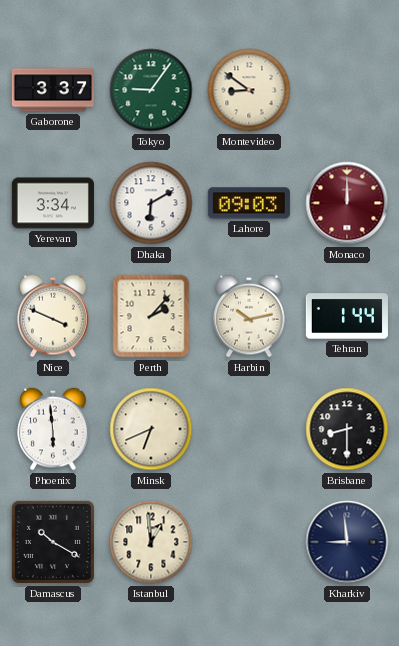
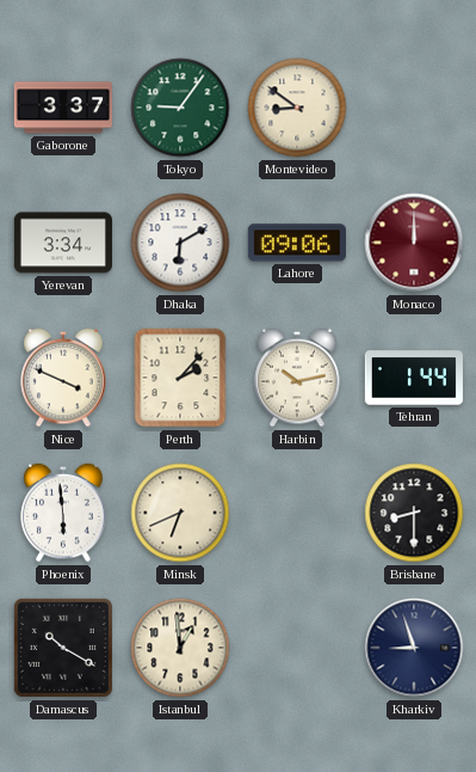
Lahore: 09:03 -> 09:06
Kharkiv: 8:59 -> 8:57
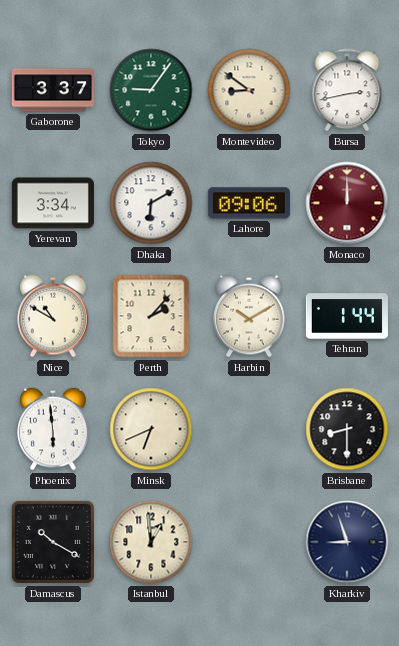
Bursa: none -> 2:43
Nice: 3:49 -> 10:50
Harbin: 10:13 -> 10:10
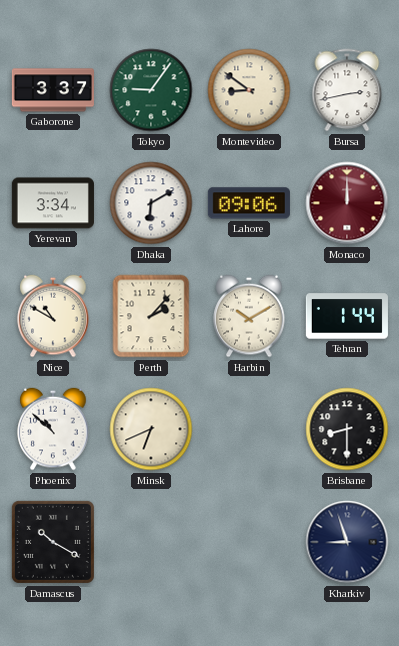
Phoenix: 5:59 -> 10:52
Istanbul: 12:59 -> none
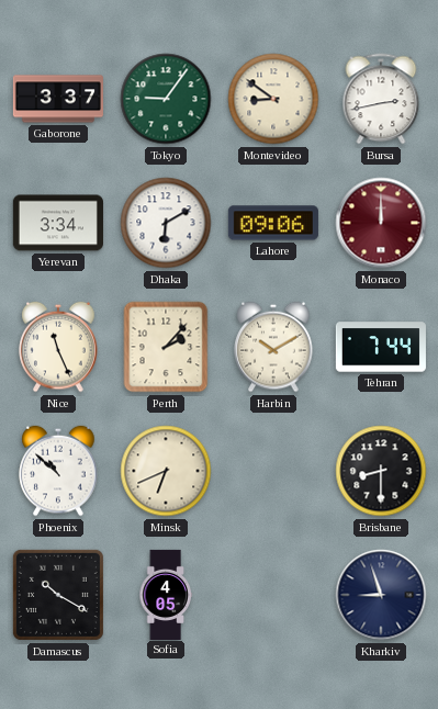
Nice: 10:50 -> 11:26
Tehran: 1:44 -> 7:44
Sofia: none -> 4:05
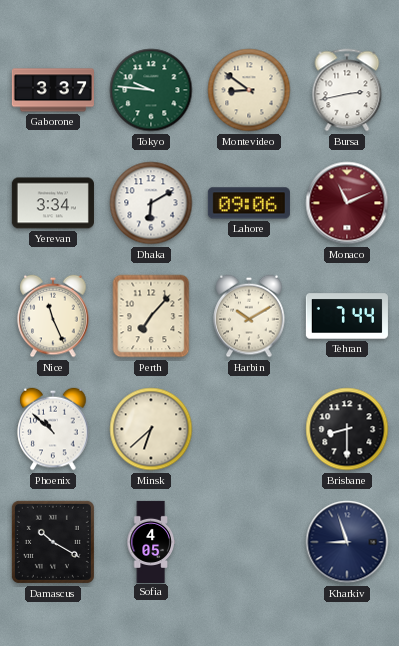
Tokyo: 9:06 -> 9:46
Monaco: 12:00 -> 11:11
Perth: 2:07 -> 7:07
Minsk: 6:41 -> 6:38
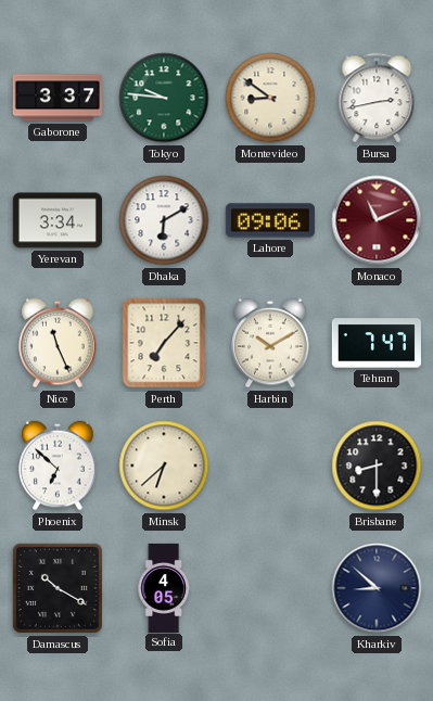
Tehran: 7:44 -> 7:47
Phoenix: 10:52 -> 6:52
Kharkiv: 8:57 -> 8:52
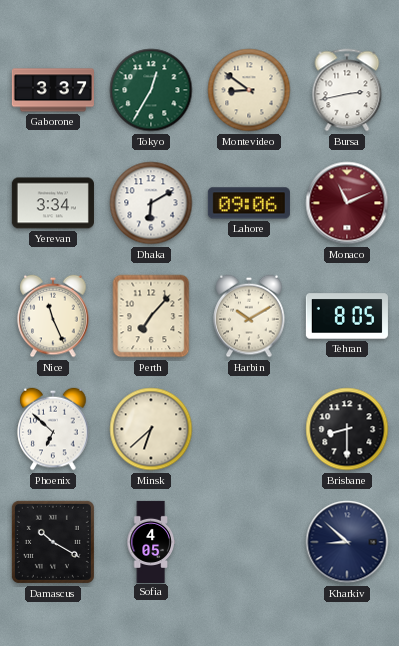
Tokyo: 9:46 -> 12:35
Tehran: 7:47 -> 8:05
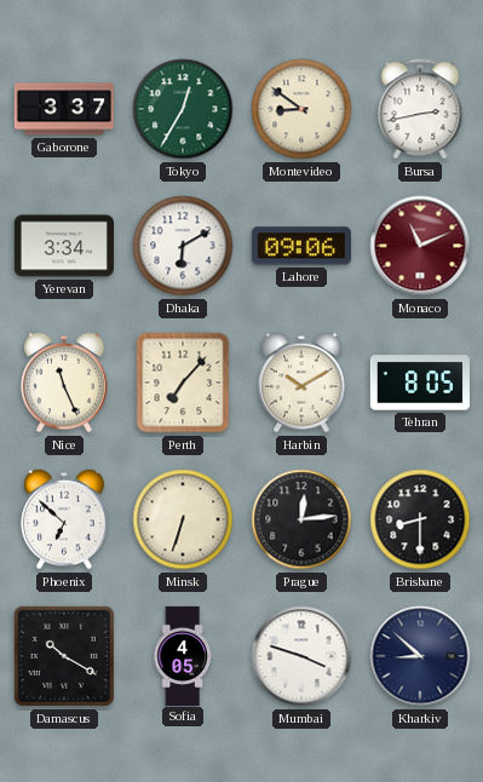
Minsk: 6:38 -> 6:33
Prague: none -> 12:14
Mumbai: none -> 3:48
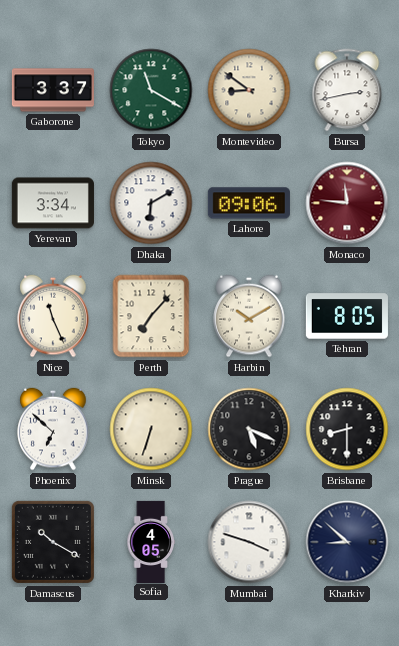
Tokyo: 12:35 -> 11:20
Monaco: 11:11 -> 11:46
Prague: 12:14 -> 5:19
